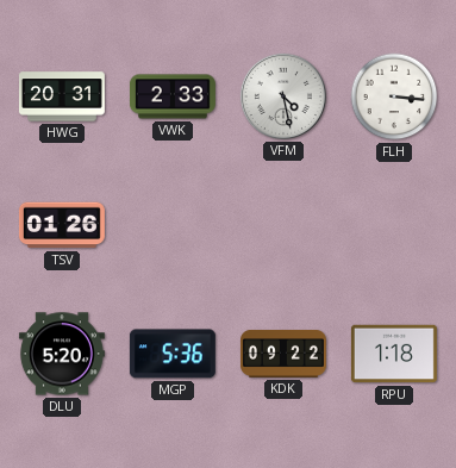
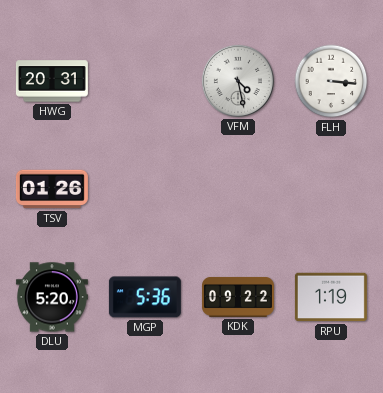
VWK: 2:33 -> none
RPU: 1:18 -> 1:19
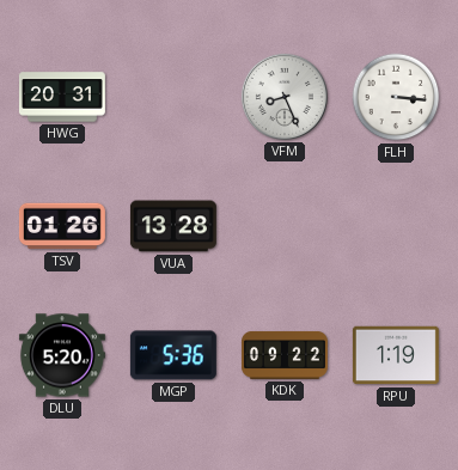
VFM: 4:28 -> 8:26
VUA: none -> 13:28
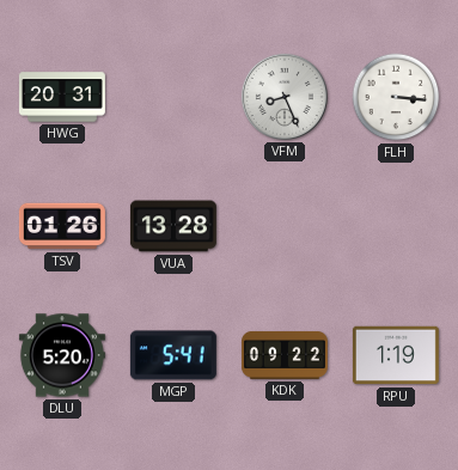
MGP: 5:36 -> 5:41
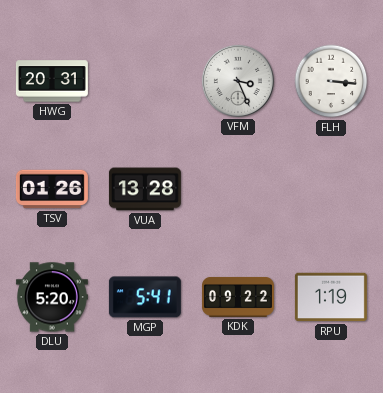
VFM: 8:26 -> 3:26
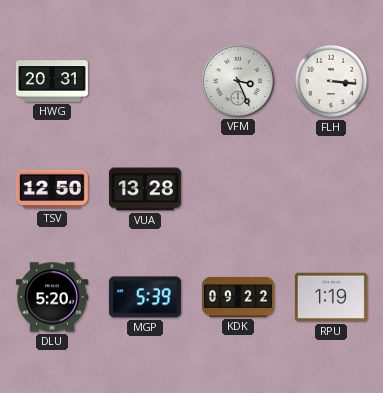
TSV: 01:26 -> 12:50
MGP: 5:41 -> 5:39
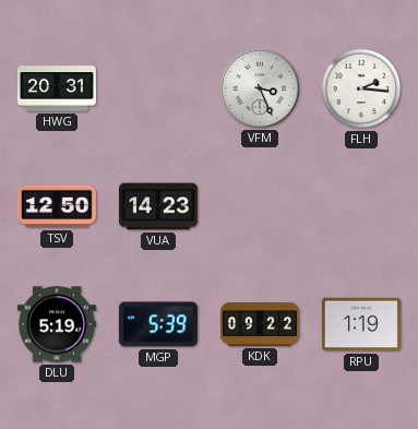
FLH: 3:16 -> 2:16
VUA: 13:28 -> 14:23
DLU: 5:20 -> 5:19
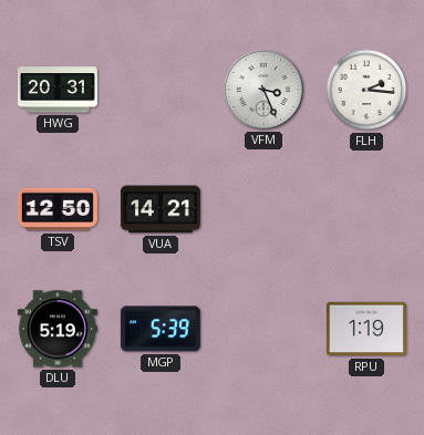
VUA: 14:23 -> 14:21
KDK: 09:22 -> none
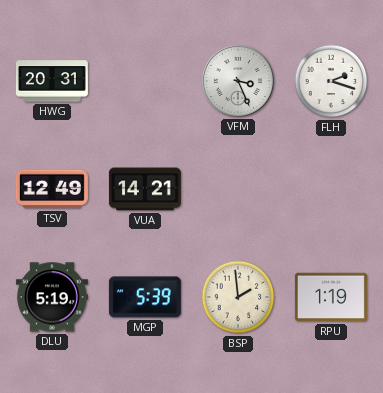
FLH: 2:16 -> 2:18
TSV: 12:50 -> 12:49
BSP: none -> 1:59
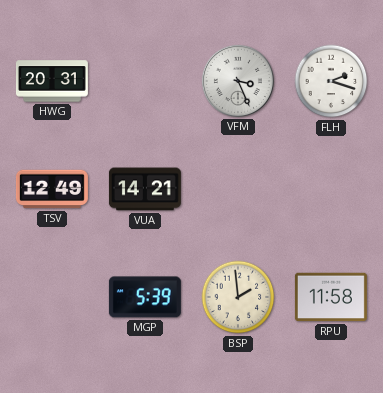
DLU: 5:19 -> none
RPU: 1:19 -> 11:58
